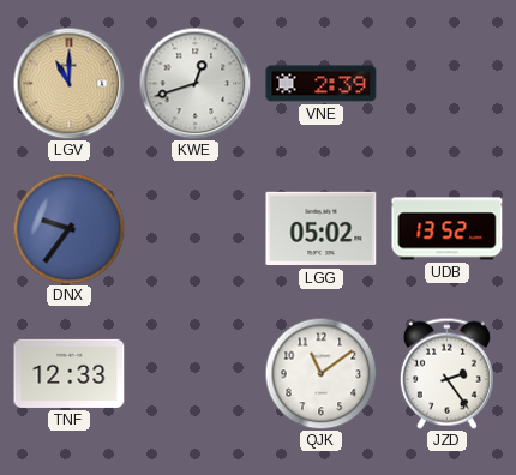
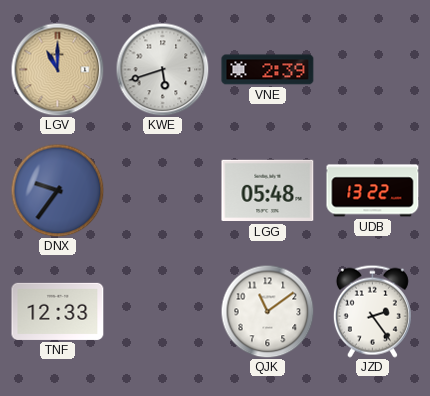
KWE: 12:42 -> 5:42
LGG: 05:02 -> 05:48
UDB: 13:52 -> 13:22
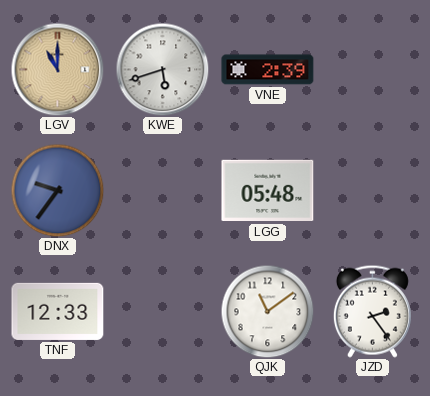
UDB: 13:22 -> none
